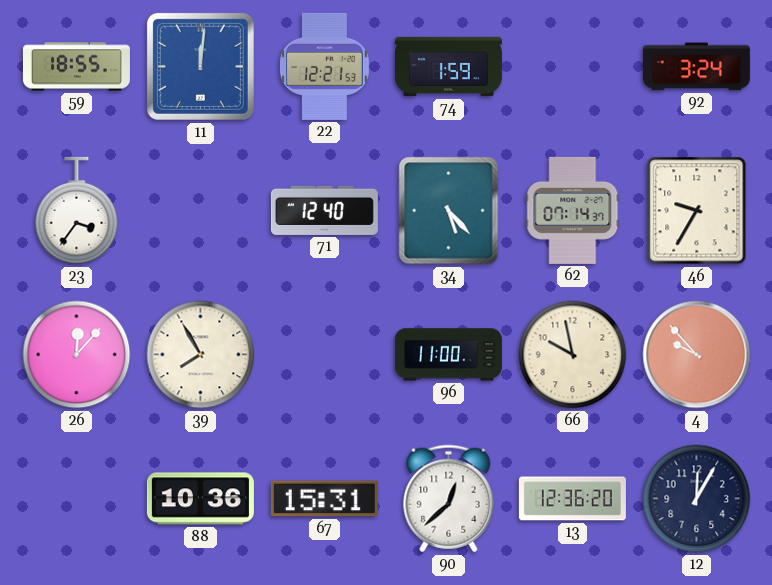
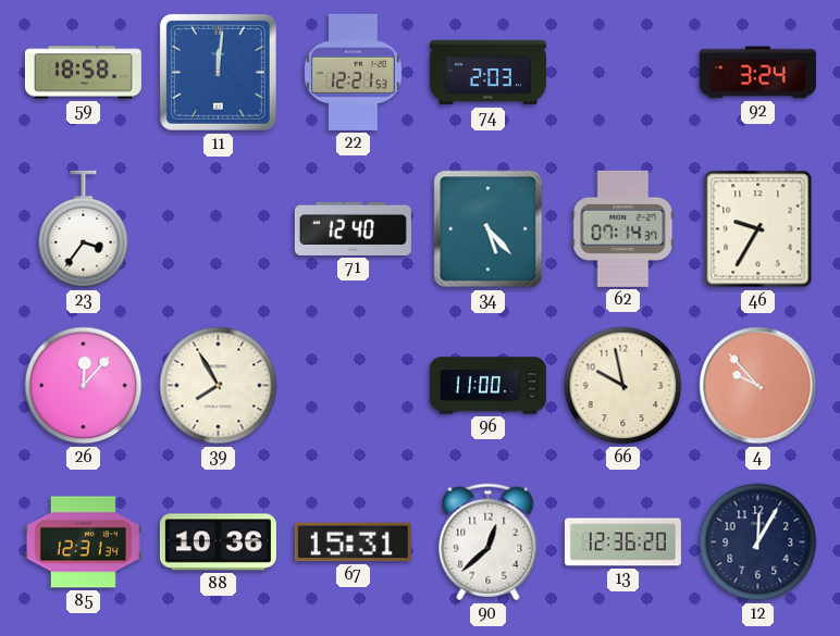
59: 18:55 -> 18:58
74: 1:59 -> 2:03
85: none -> 12:31
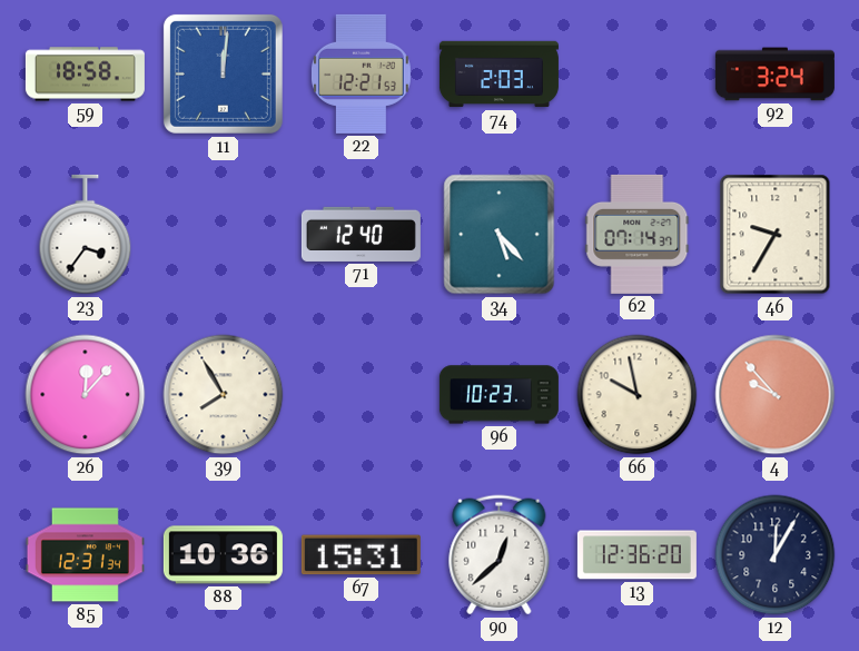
96: 11:00 -> 10:23
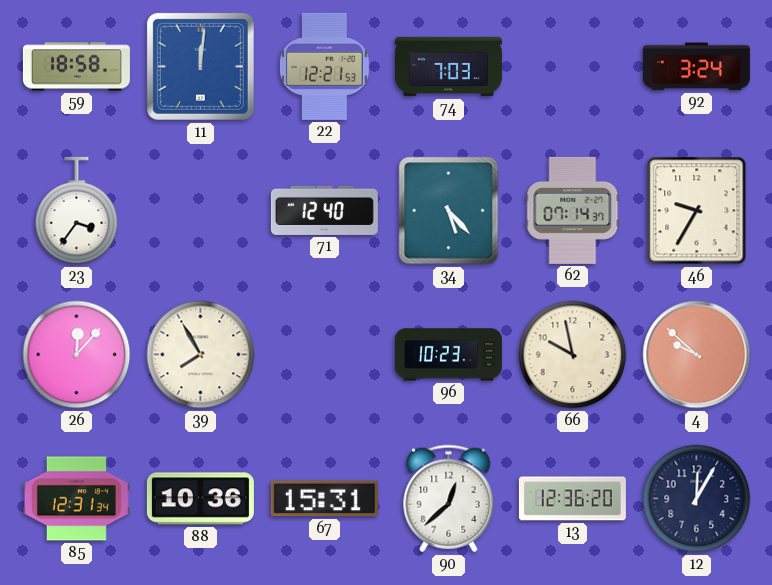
74: 2:03 -> 7:03
4: 9:53 -> 9:52
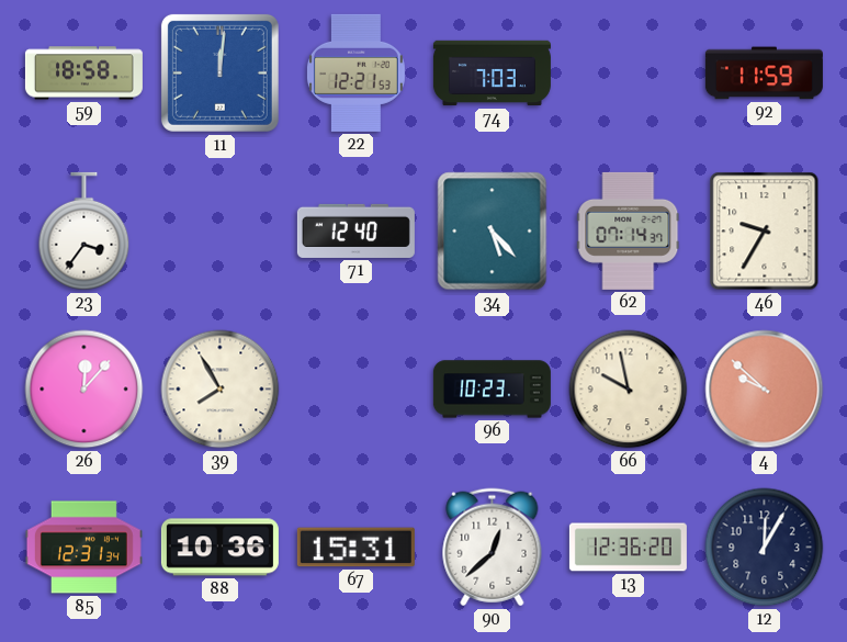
92: 3:24 -> 11:59
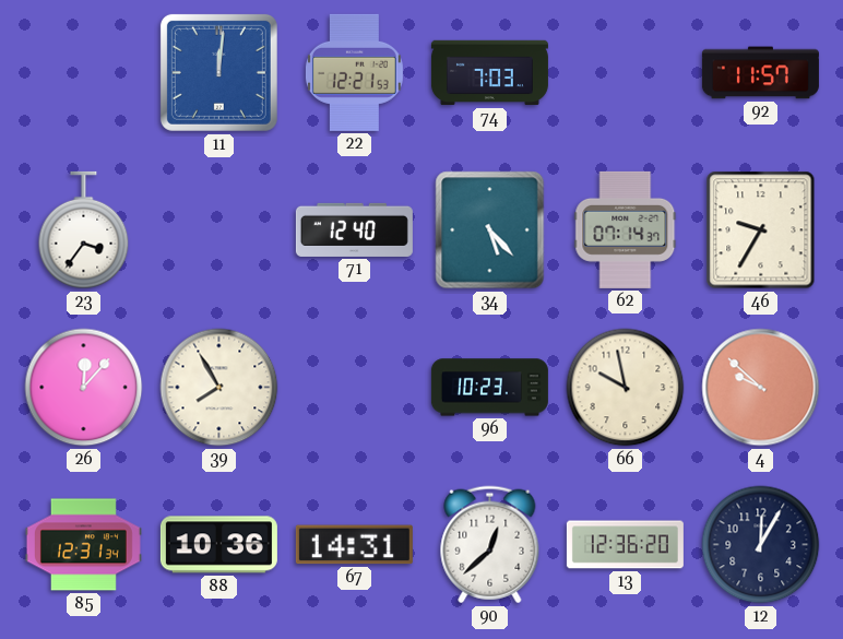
59: 18:58 -> none
92: 11:59 -> 11:57
67: 15:31 -> 14:31
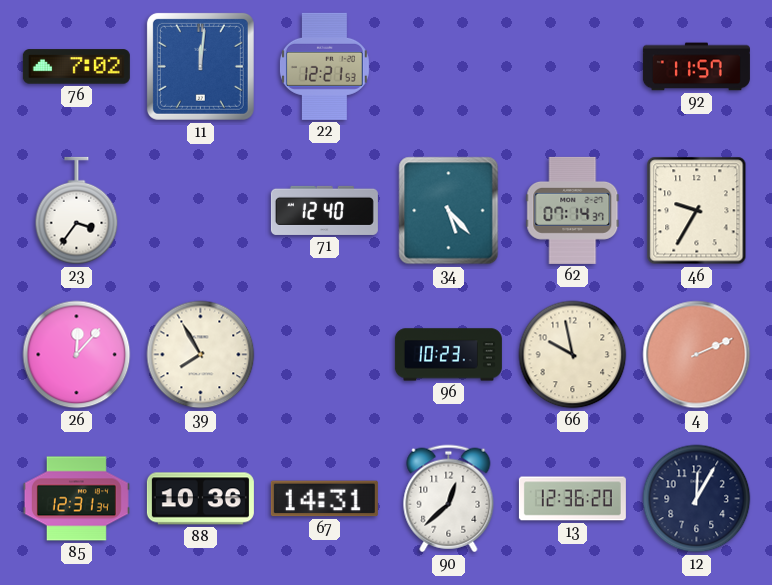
76: none -> 7:02
74: 7:03 -> none
4: 9:52 -> 2:11
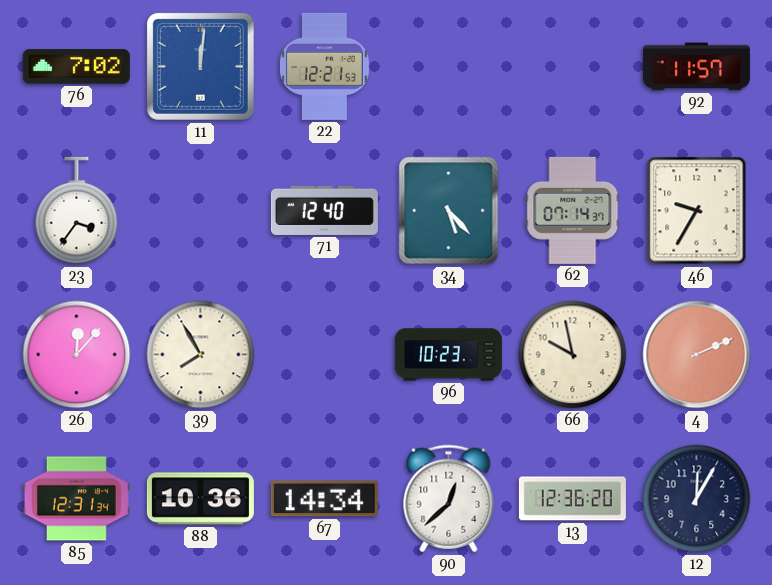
67: 14:31 -> 14:34
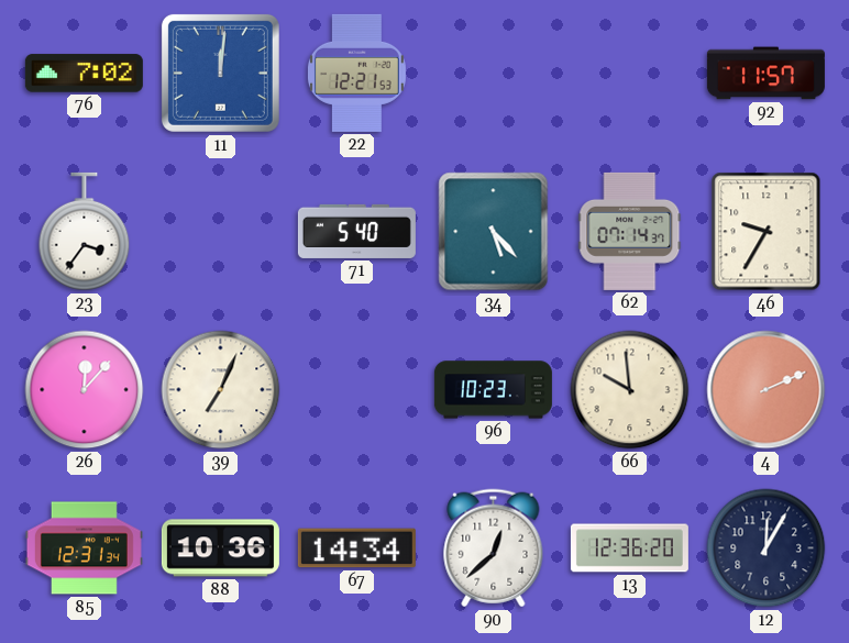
71: 12:40 -> 5:40
39: 7:55 -> 7:04
66: 9:58 -> 9:59
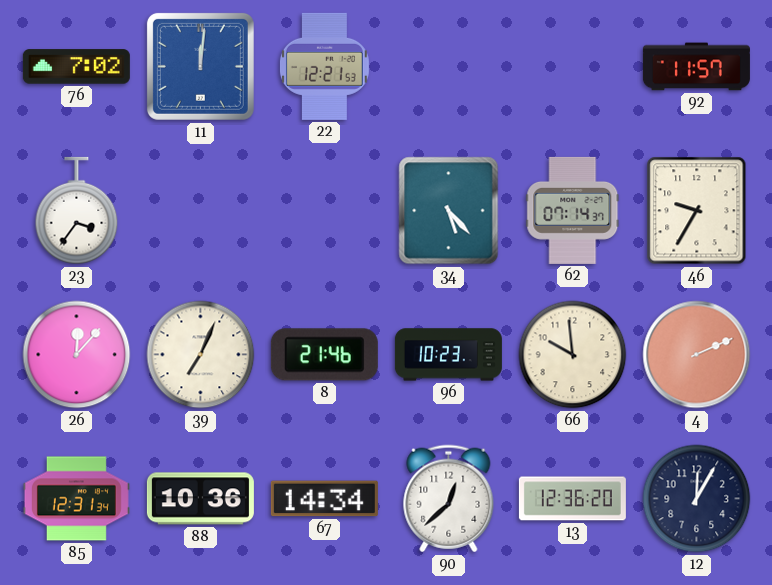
71: 5:40 -> none
8: none -> 21:46
